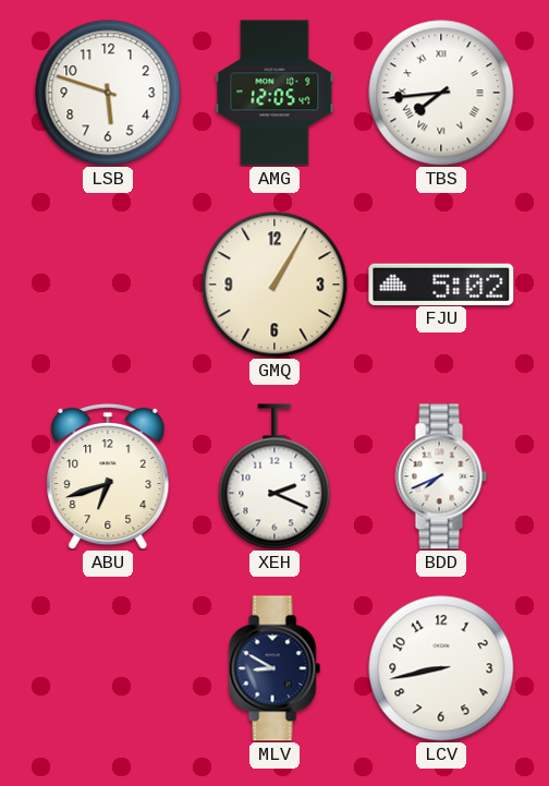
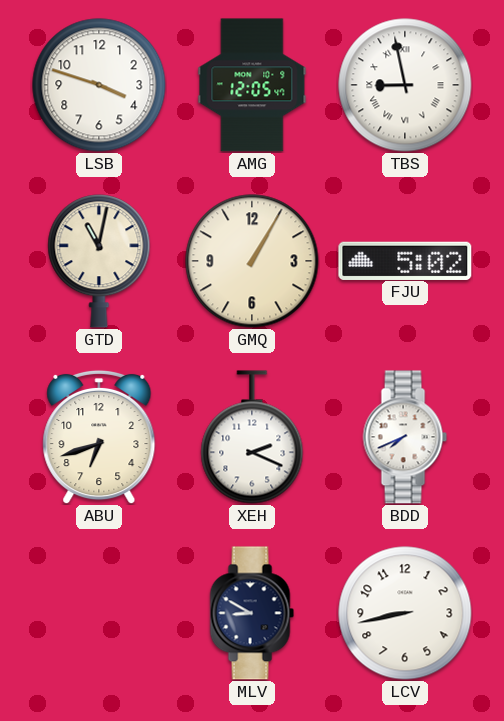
LSB: 5:48 -> 3:48
TBS: 7:44 -> 8:58
GTD: none -> 11:02
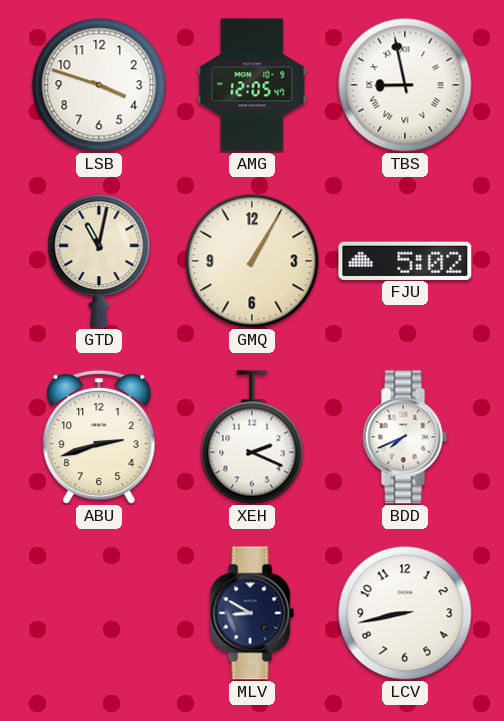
ABU: 6:42 -> 2:42
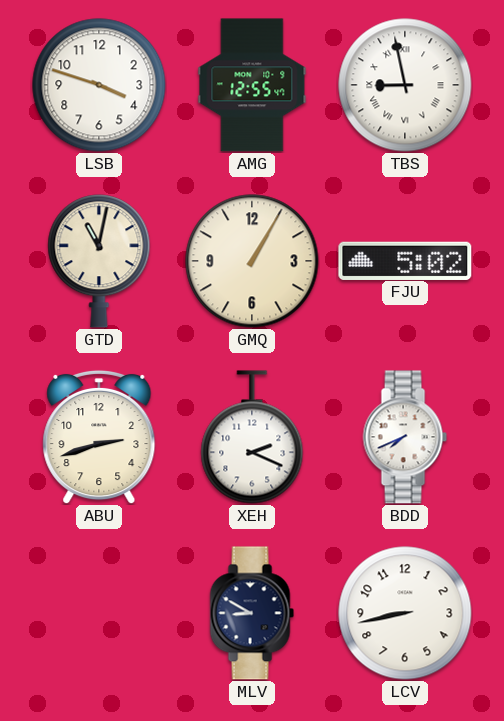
AMG: 12:05 -> 12:55
